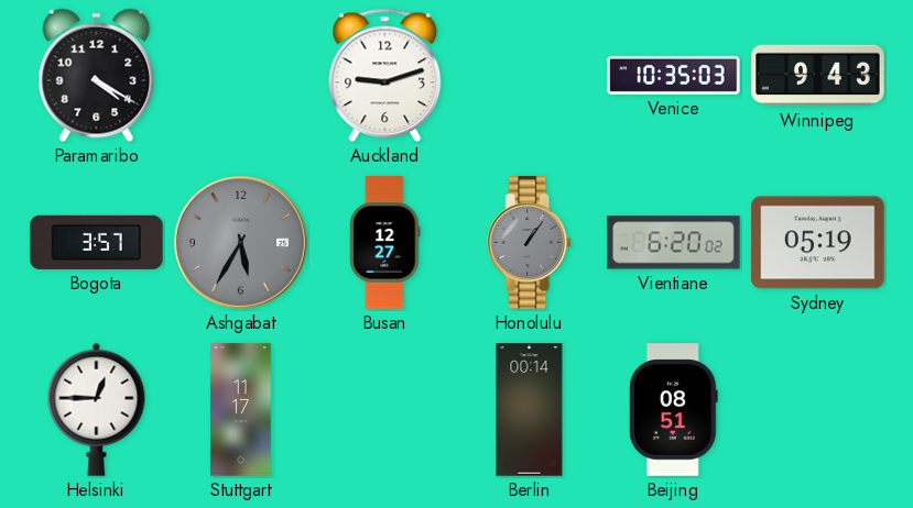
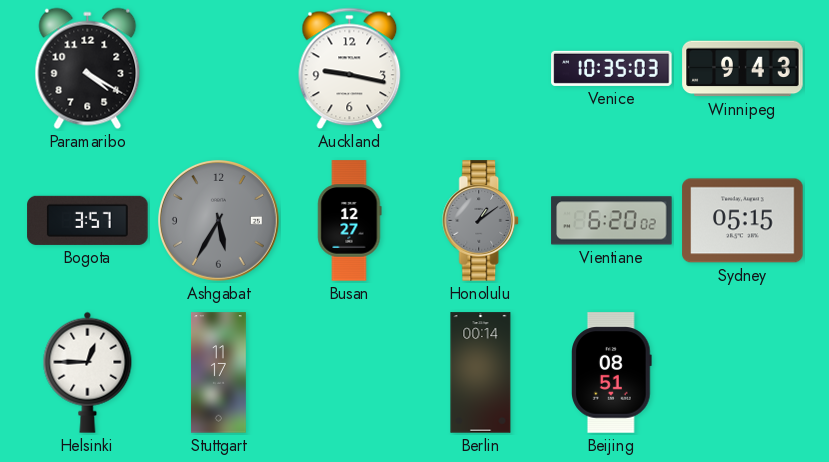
Auckland: 9:12 -> 9:17
Honolulu: 1:06 -> 1:09
Sydney: 05:19 -> 05:15
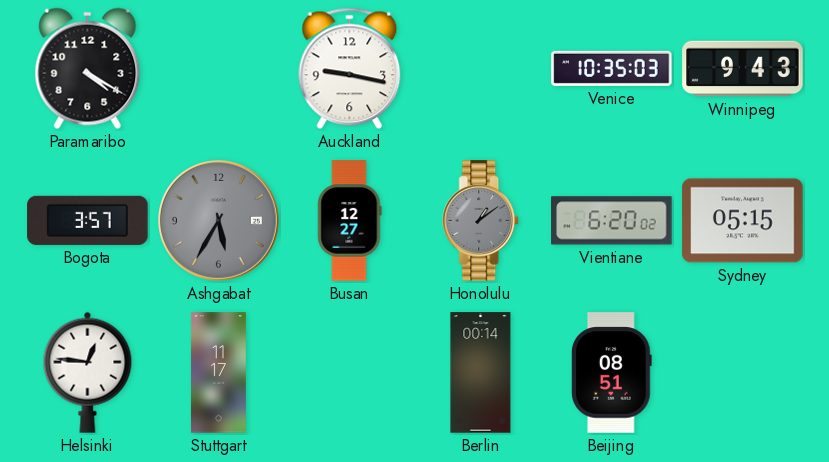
Helsinki: 12:45 -> 12:46
